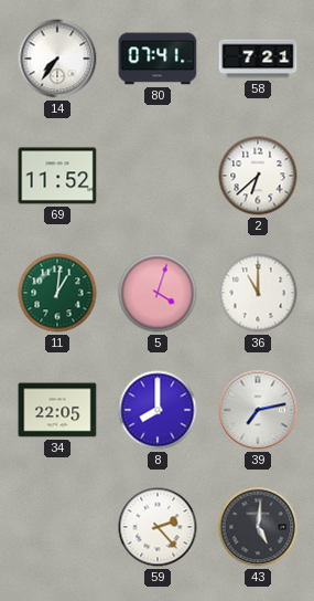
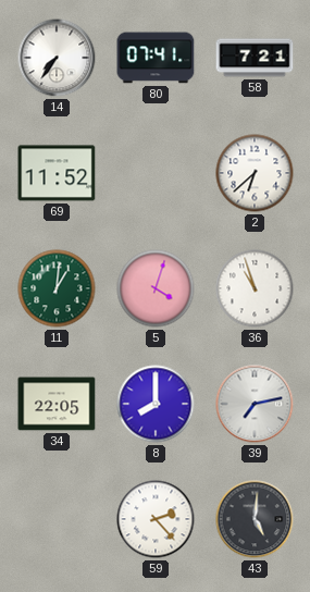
36: 11:00 -> 10:57
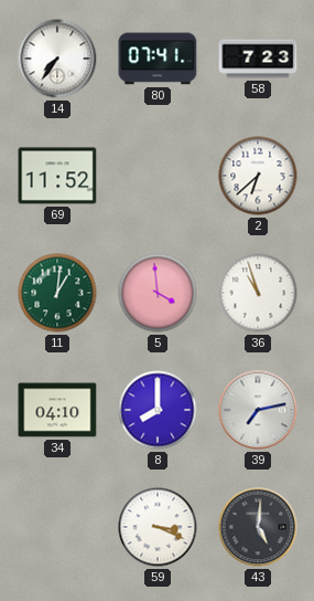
58: 7:21 -> 7:23
5: 4:03 -> 3:59
34: 22:05 -> 04:10
59: 2:23 -> 3:19
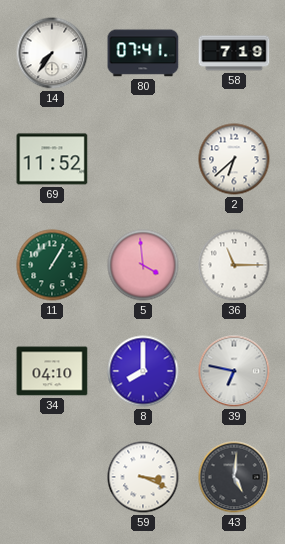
58: 7:23 -> 7:19
11: 1:01 -> 1:05
36: 10:57 -> 11:15
39: 7:13 -> 6:47
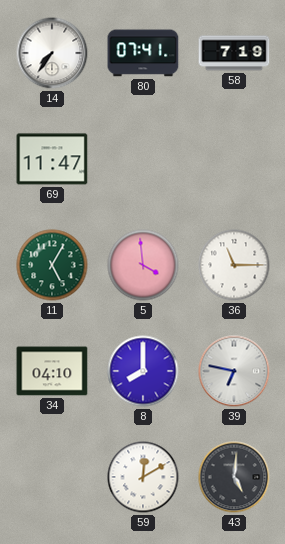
69: 11:52 -> 11:47
2: 6:38 -> none
11: 1:05 -> 5:05
59: 3:19 -> 12:10
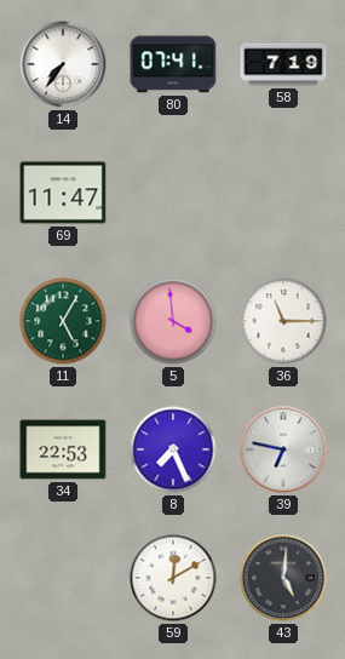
34: 04:10 -> 22:53
8: 8:00 -> 7:26
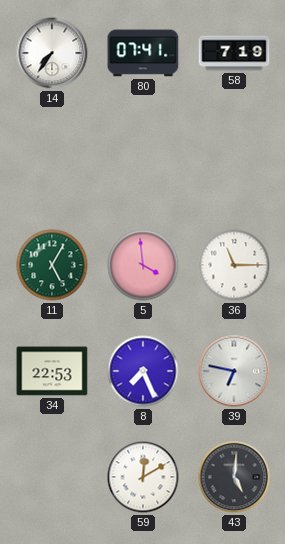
69: 11:47 -> none
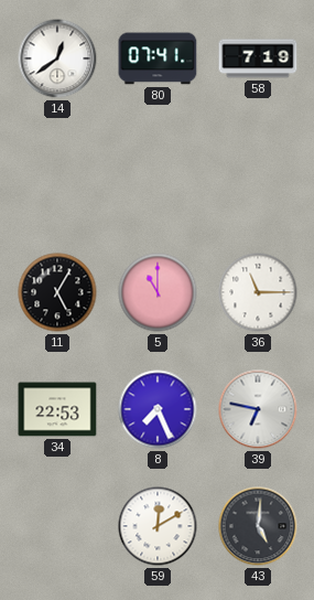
14: 7:36 -> 12:39
11 dial: green -> black
5: 3:59 -> 11:00
